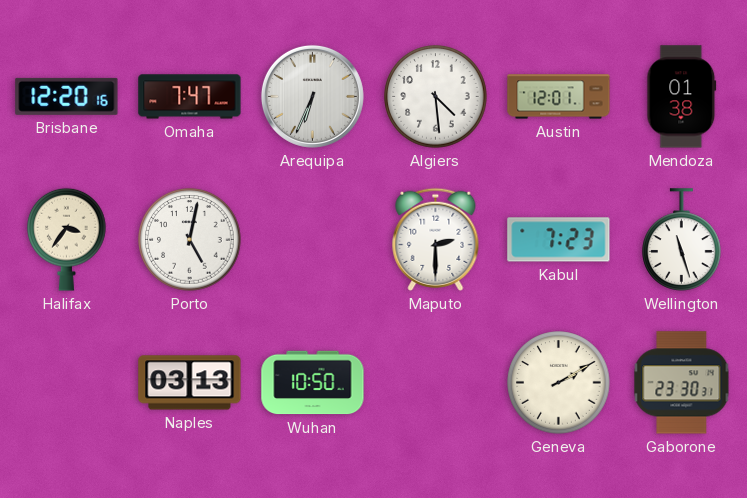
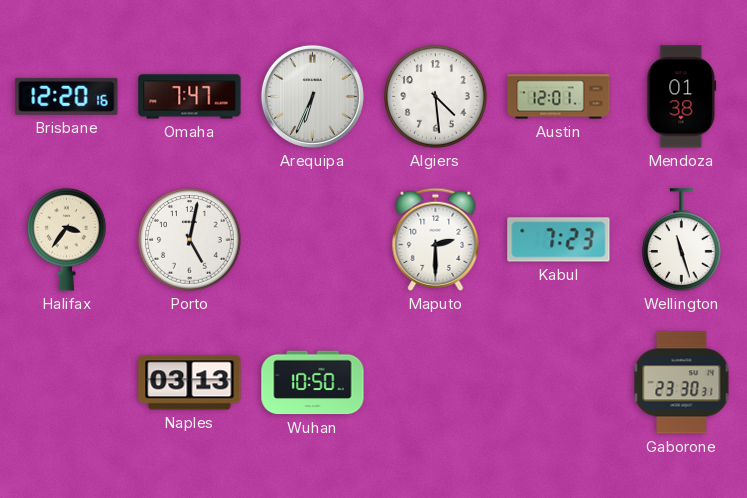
Geneva: 2:10 -> none
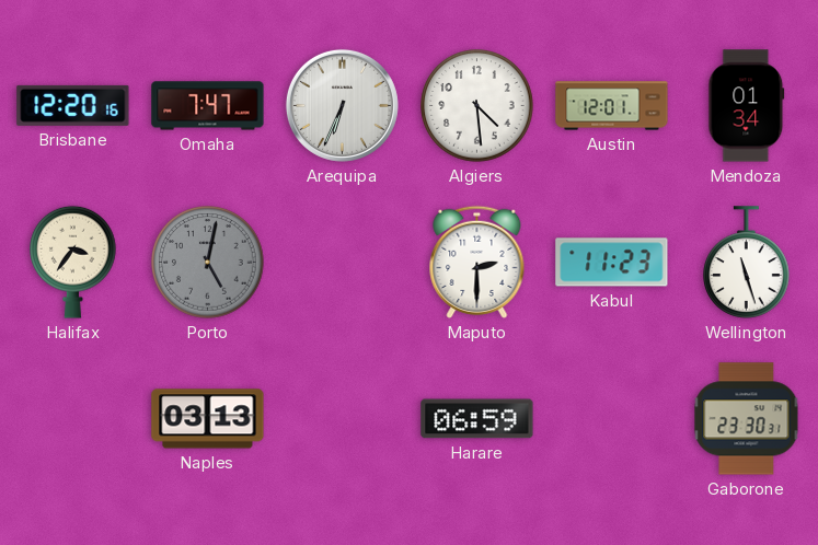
Mendoza: 01:38 -> 01:34
Porto dial: white -> grey
Kabul: 7:23 -> 11:23
Wuhan: 10:50 -> none
Harare: none -> 06:59
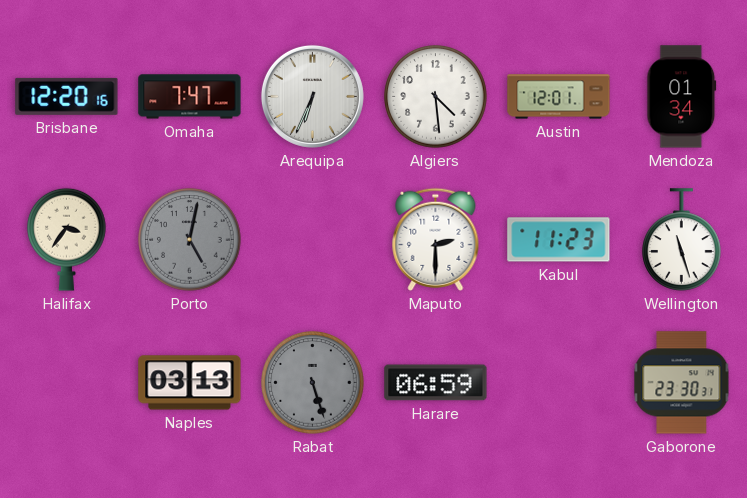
Rabat: none -> 5:27
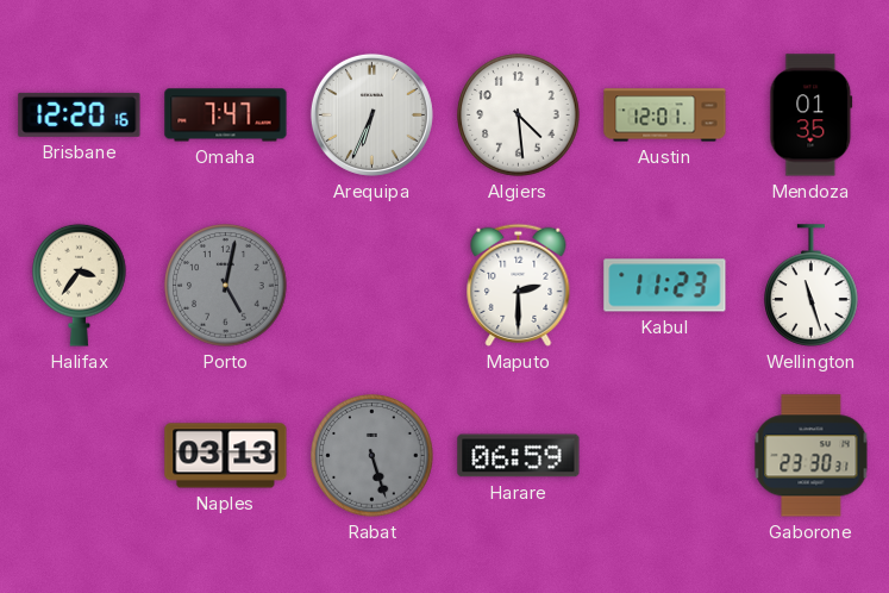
Mendoza: 01:34 -> 01:35
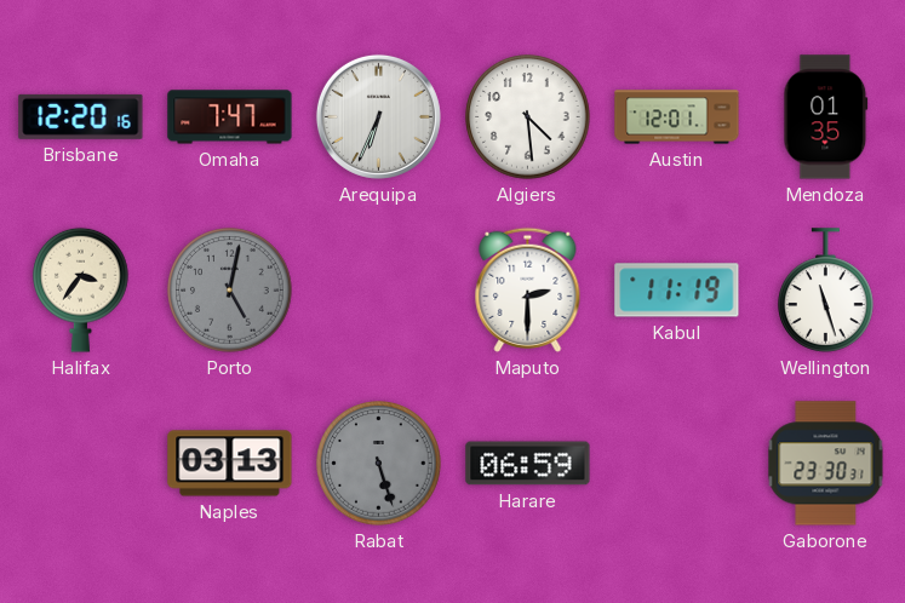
Kabul: 11:23 -> 11:19
